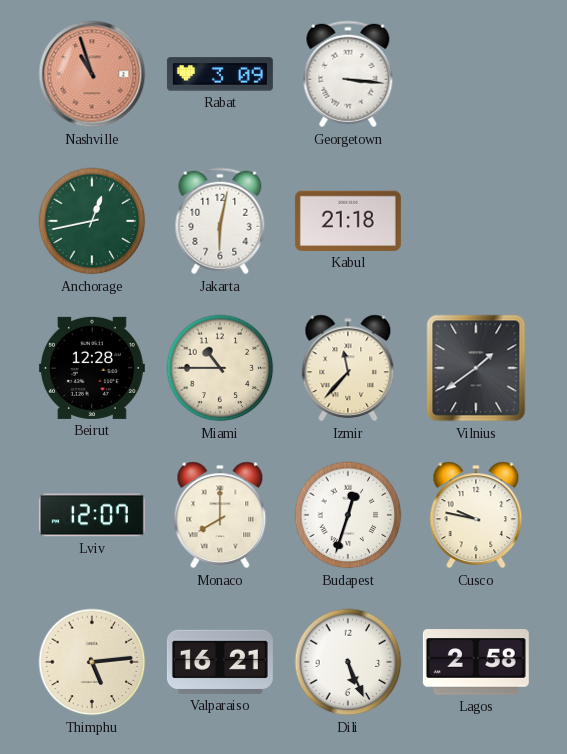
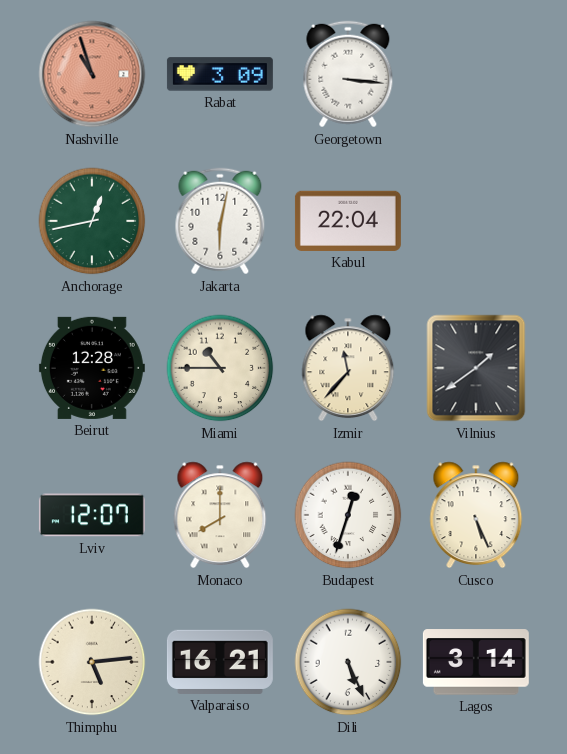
Kabul: 21:18 -> 22:04
Cusco: 9:47 -> 5:26
Lagos: 2:58 -> 3:14
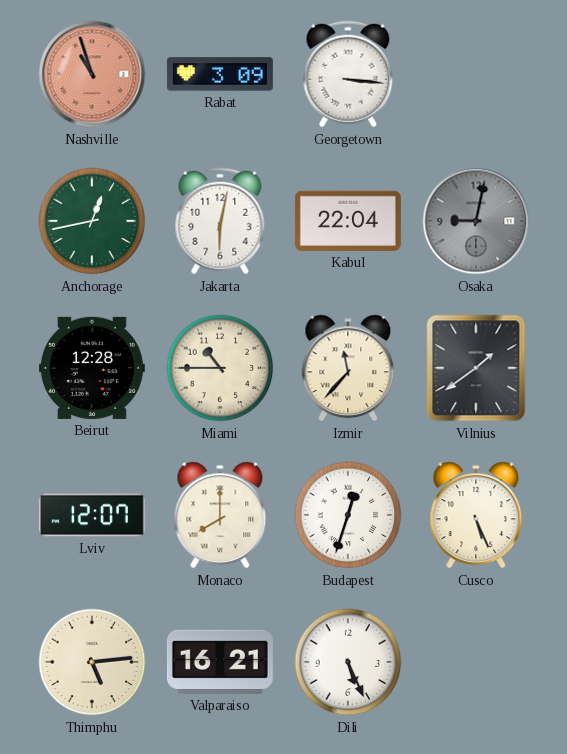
Osaka: none -> 9:02
Lagos: 3:14 -> none
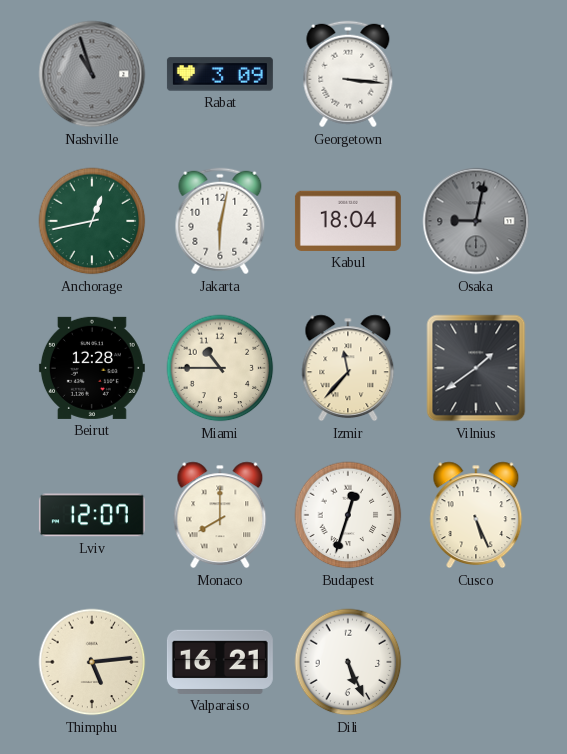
Nashville dial: salmon -> grey
Kabul: 22:04 -> 18:04
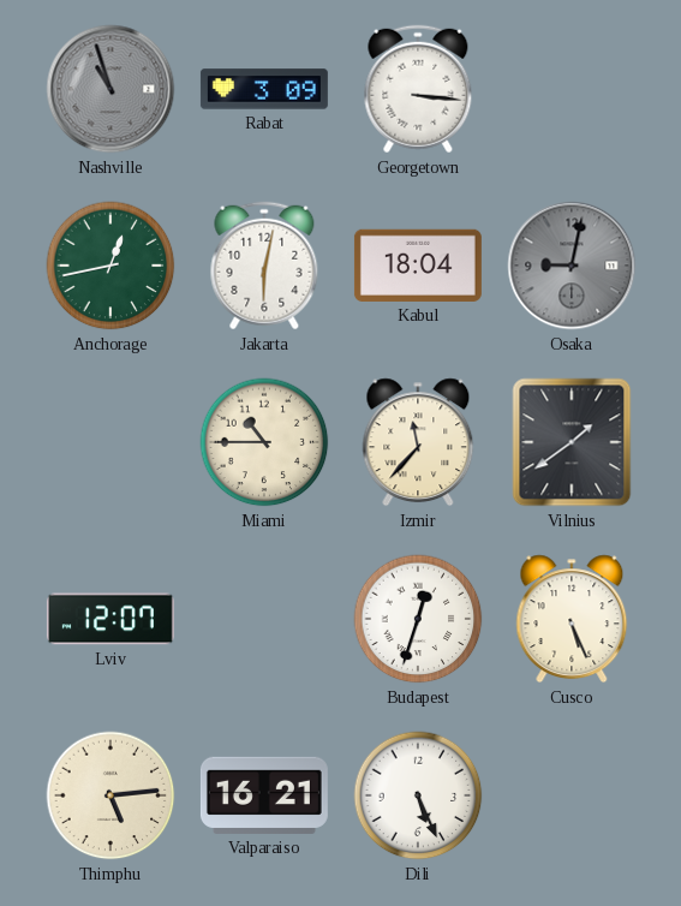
Beirut: 12:28 -> none
Monaco: 8:00 -> none
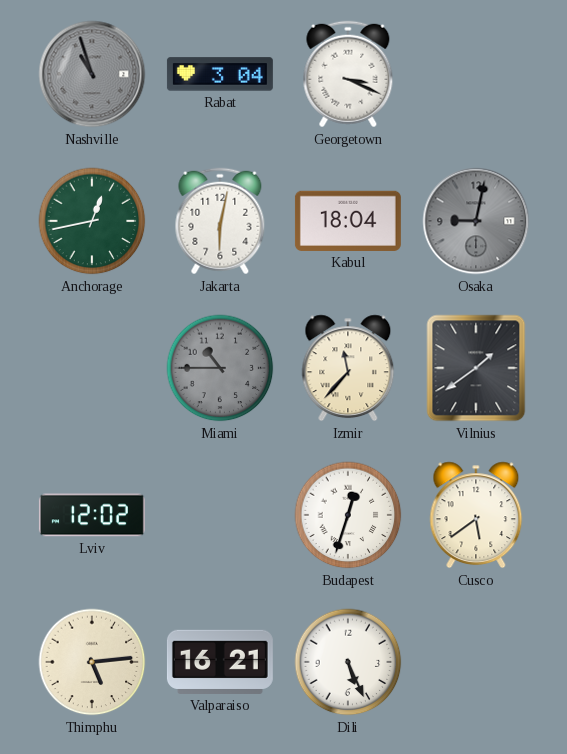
Rabat: 3:09 -> 3:04
Georgetown: 3:16 -> 3:19
Miami dial: cream -> grey
Lviv: 12:07 -> 12:02
Cusco: 5:26 -> 5:39
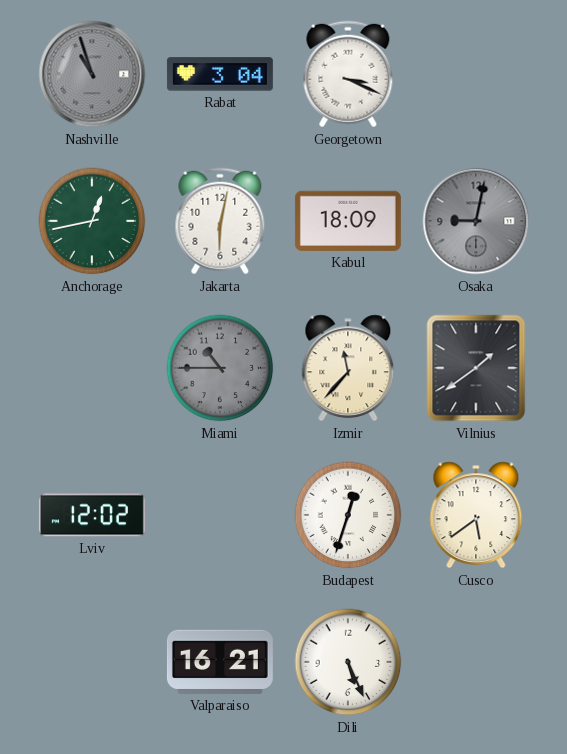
Kabul: 18:04 -> 18:09
Thimphu: 5:14 -> none
